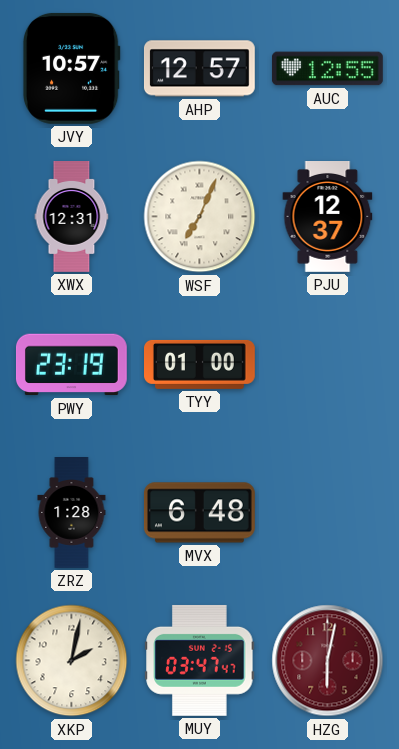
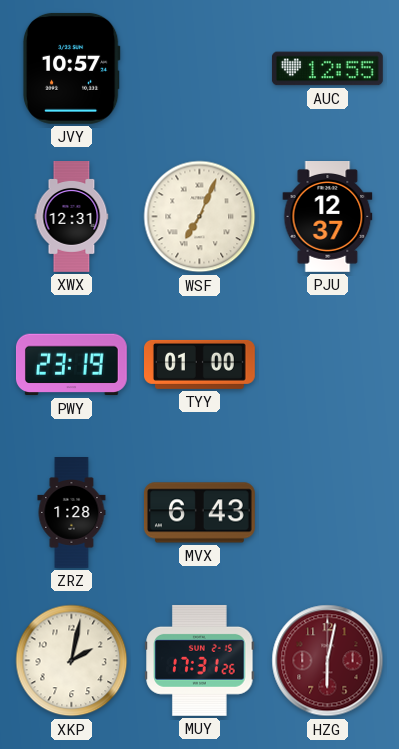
AHP: 12:57 -> none
MVX: 6:48 -> 6:43
MUY: 03:47 -> 17:31
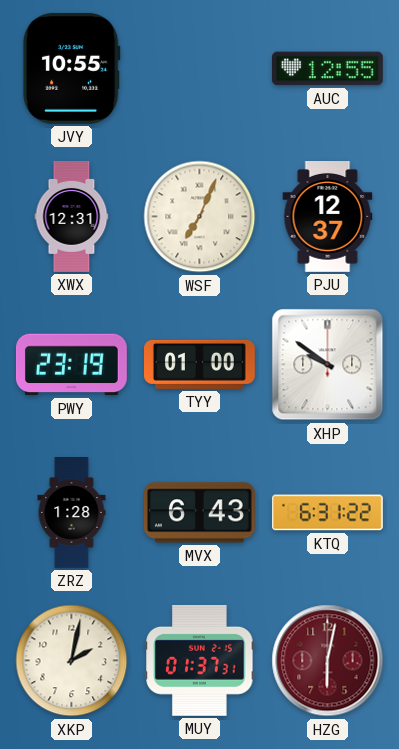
JVY: 10:57 -> 10:55
XHP: none -> 9:51
KTQ: none -> 6:31
MUY: 17:31 -> 01:37
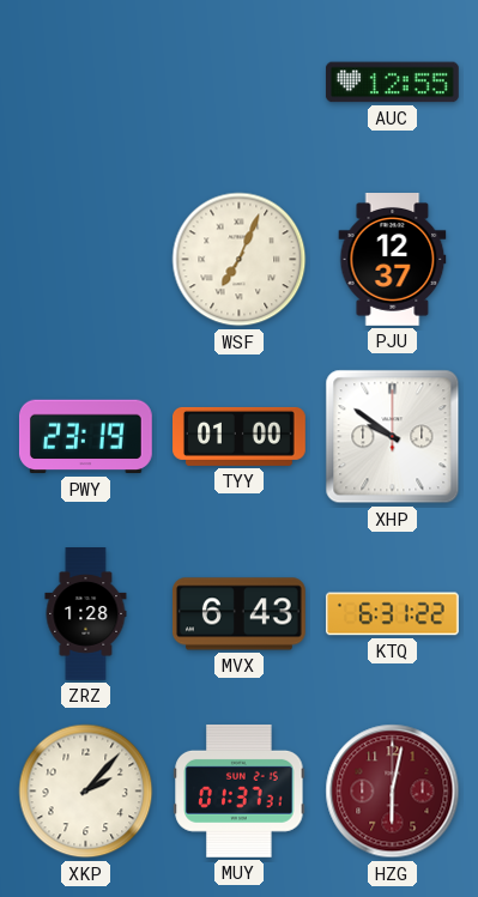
JVY: 10:55 -> none
XWX: 12:31 -> none
XKP: 2:02 -> 2:07
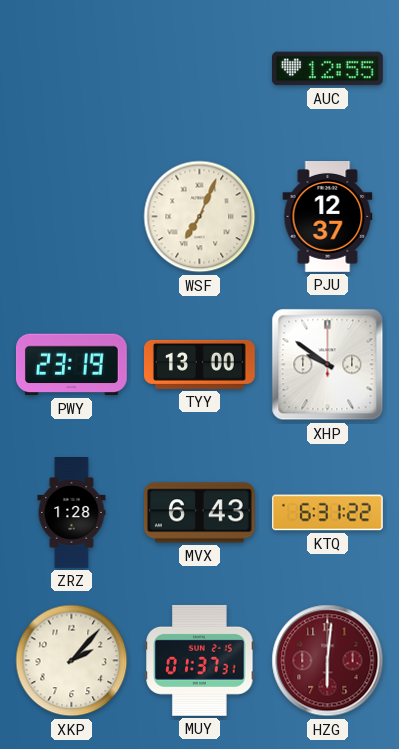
TYY: 01:00 -> 13:00
HZG: 6:02 -> 6:01
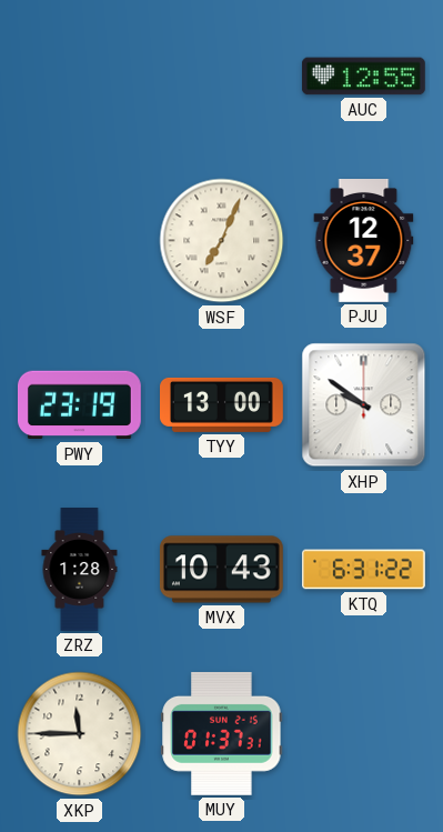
MVX: 6:43 -> 10:43
XKP: 2:07 -> 11:45
HZG: 6:01 -> none
